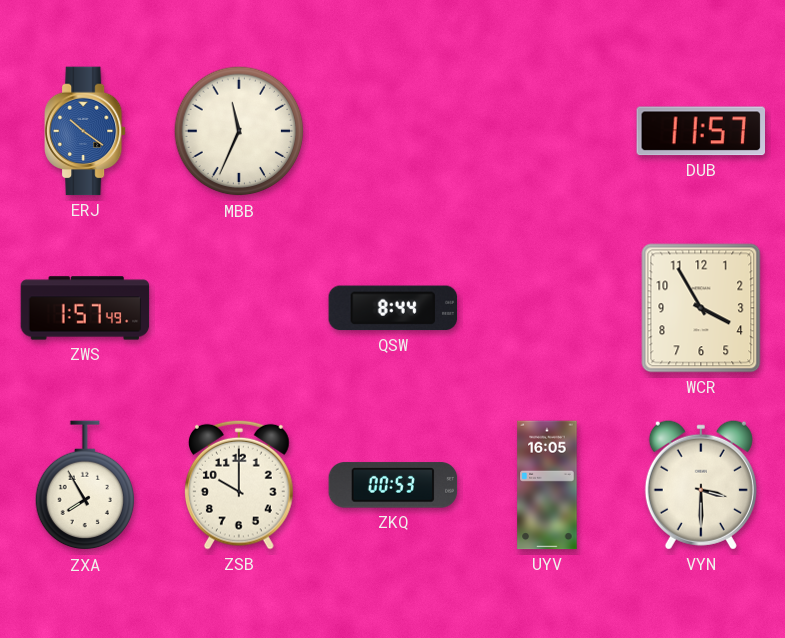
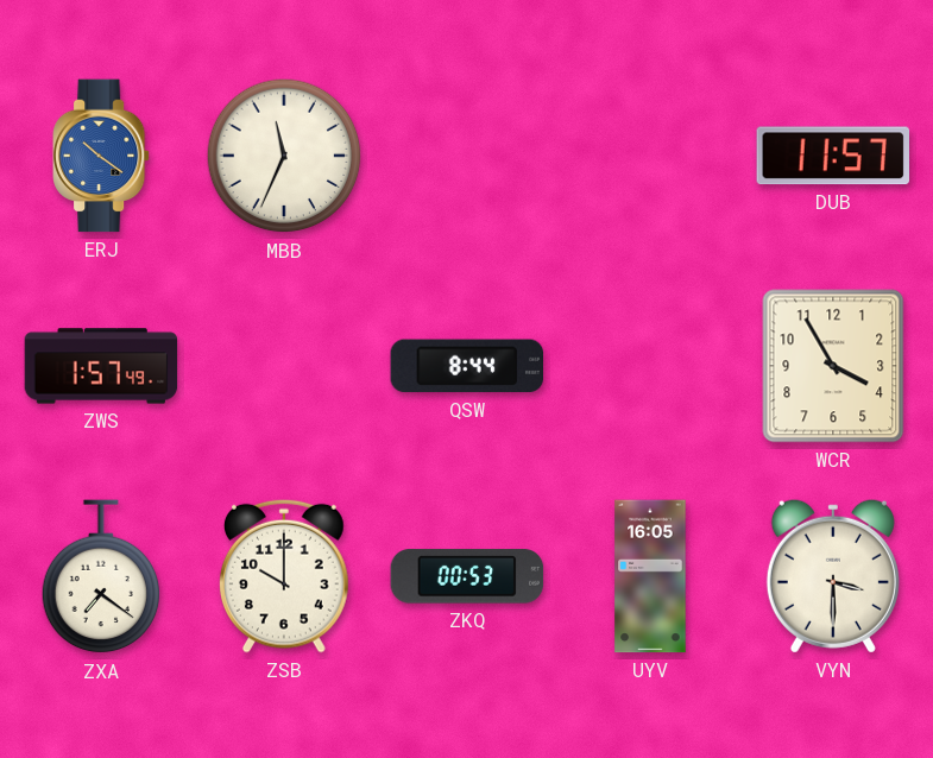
ZXA: 7:55 -> 7:21
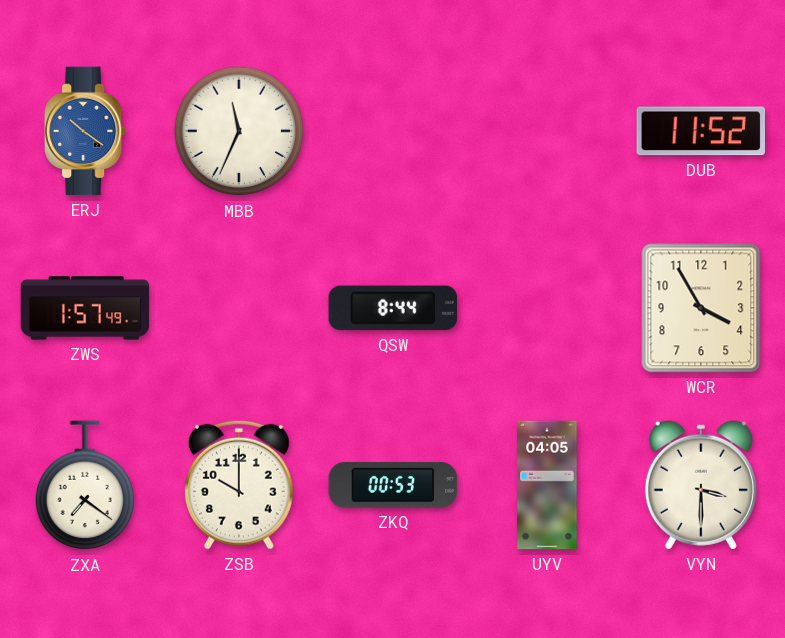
DUB: 11:57 -> 11:52
UYV: 16:05 -> 04:05
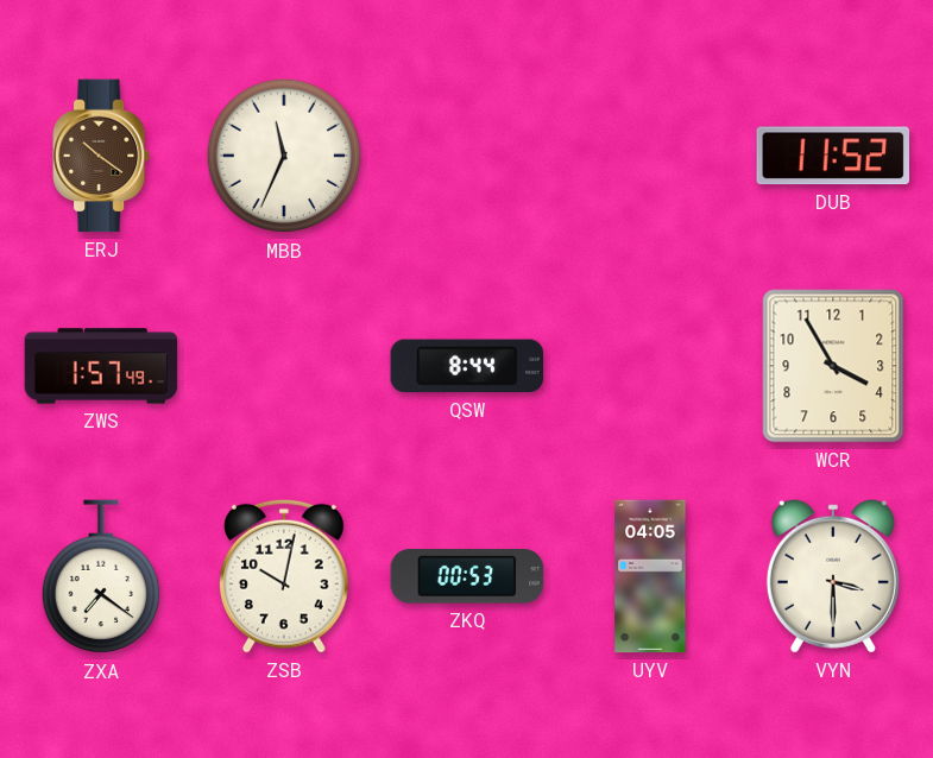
ERJ dial: blue -> brown
ZSB: 10:00 -> 10:02
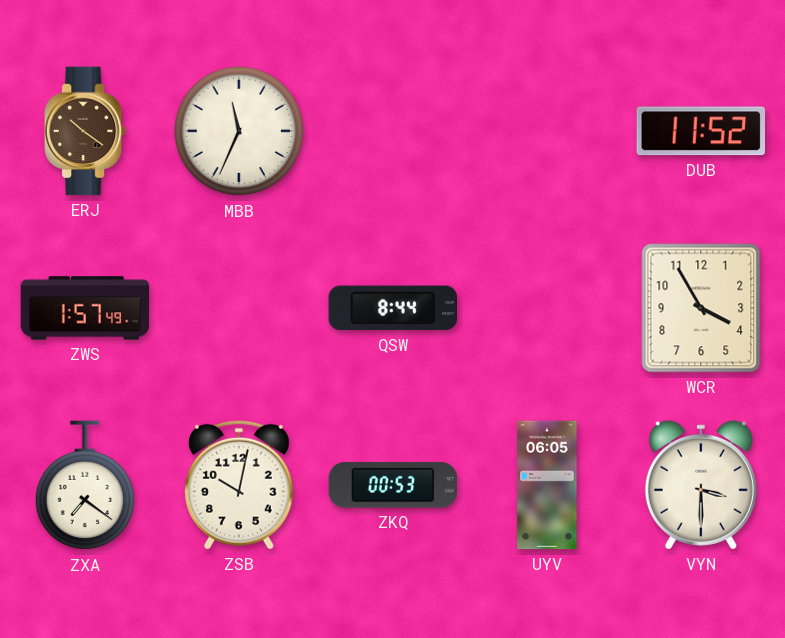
UYV: 04:05 -> 06:05
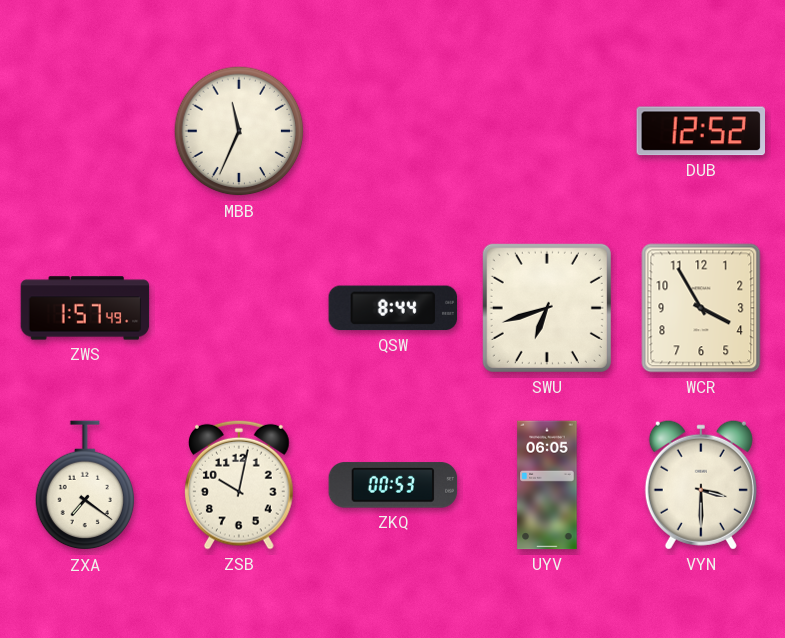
ERJ: 10:21 -> none
DUB: 11:52 -> 12:52
SWU: none -> 6:42
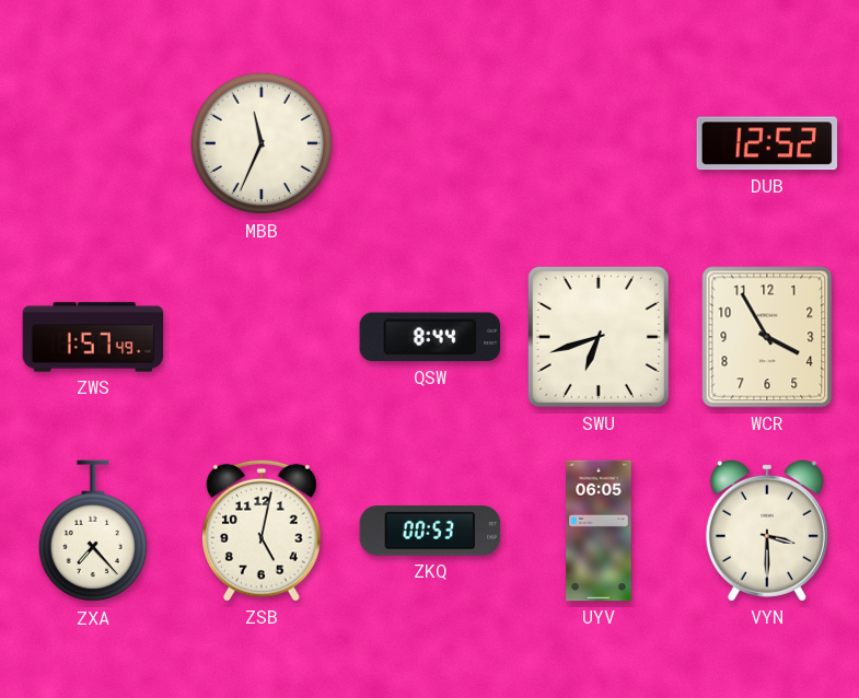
ZXA: 7:21 -> 7:23
ZSB: 10:02 -> 5:02
